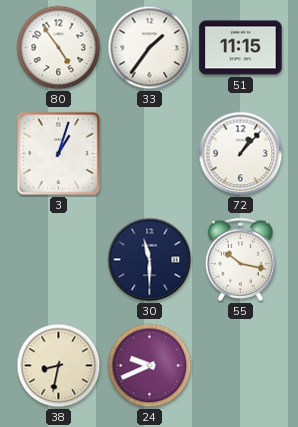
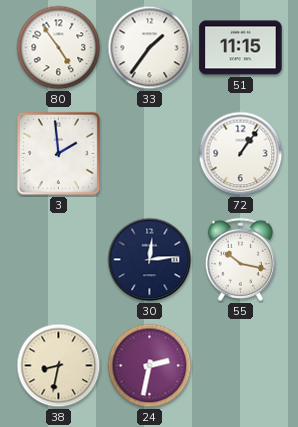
3: 1:03 -> 1:59
72: 1:07 -> 1:06
30: 11:30 -> 12:14
24: 9:41 -> 2:32
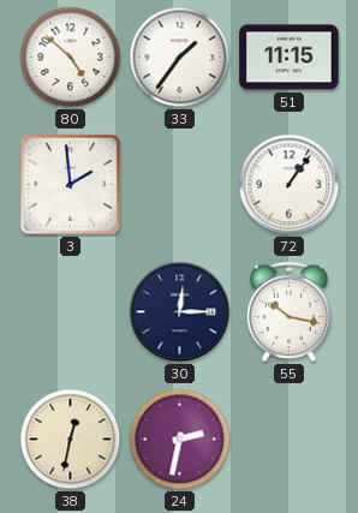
80: 4:54 -> 4:52
30: 12:14 -> 12:15
38: 8:32 -> 12:32
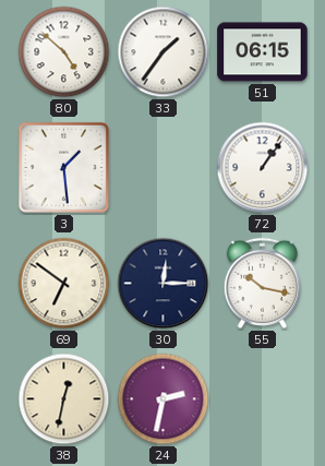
51: 11:15 -> 06:15
3: 1:59 -> 1:29
69: none -> 6:51
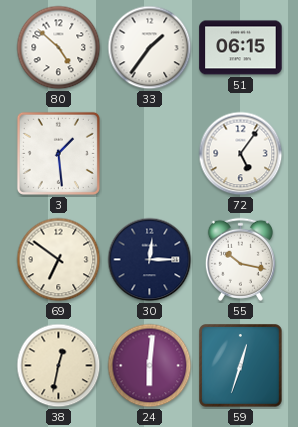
72: 1:06 -> 5:06
24: 2:32 -> 6:01
59: none -> 12:33
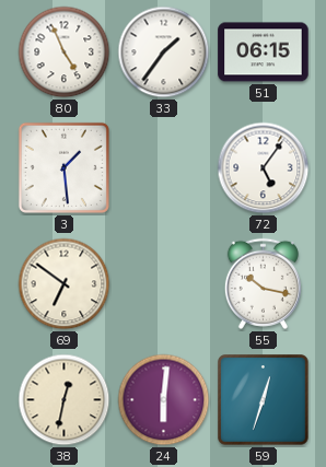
80: 4:52 -> 4:56
30: 12:15 -> none
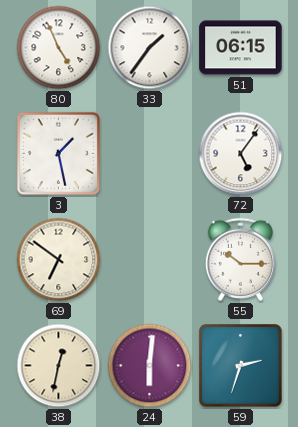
3: 1:29 -> 1:28
55: 10:17 -> 10:15
59: 12:33 -> 2:33
